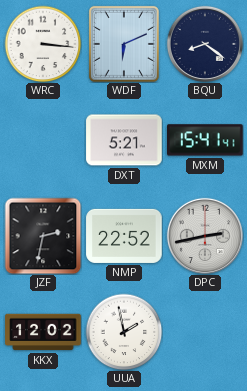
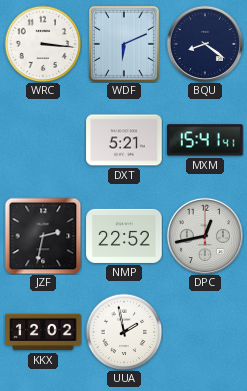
DPC: 2:43 -> 12:43
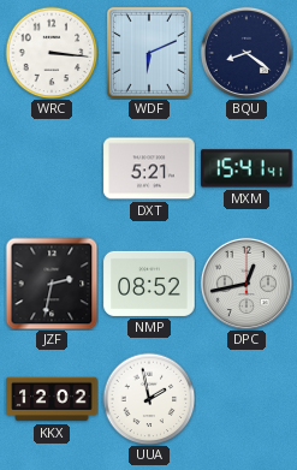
NMP: 22:52 -> 08:52
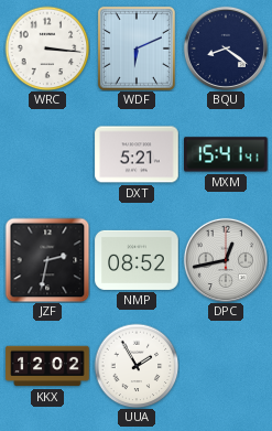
UUA: 1:58 -> 1:55
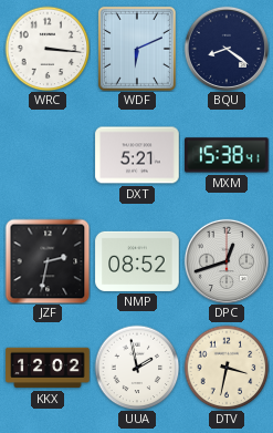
MXM: 15:41 -> 15:38
DPC: 12:43 -> 12:42
UUA: 1:55 -> 1:58
DTV: none -> 3:32
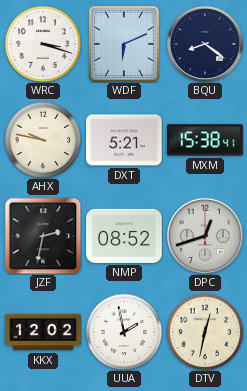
WRC: 3:16 -> 3:18
AHX: none -> 9:47
DTV: 3:32 -> 12:32
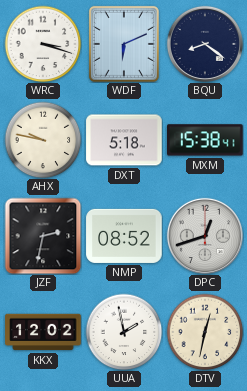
DXT: 5:21 -> 5:18
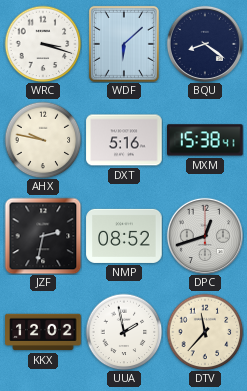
WDF: 6:11 -> 6:08
DXT: 5:18 -> 5:16
DTV: 12:32 -> 11:37
